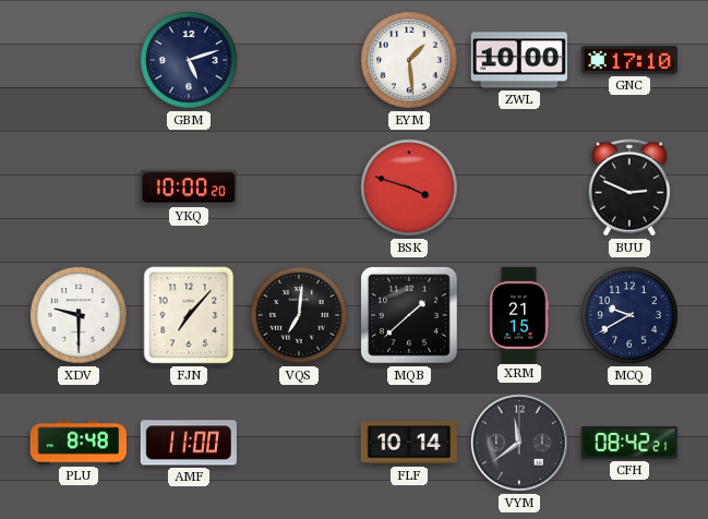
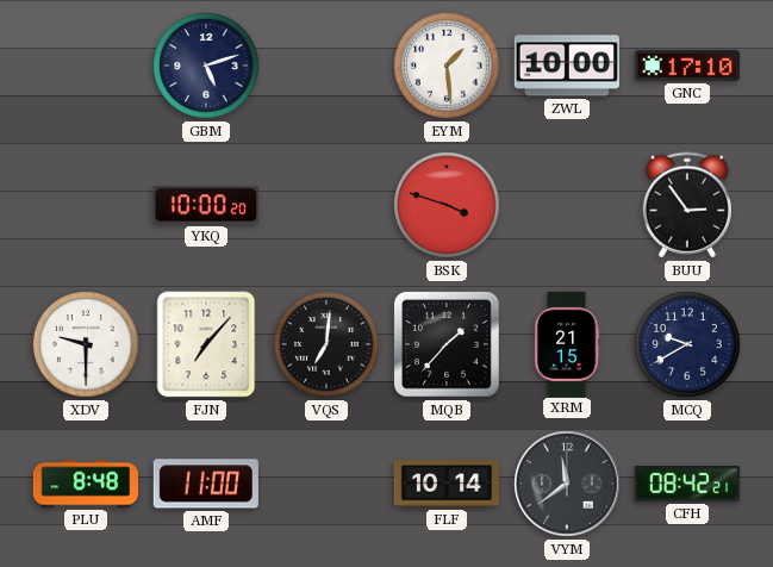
BUU: 2:49 -> 2:54
MQB: 1:38 -> 1:37
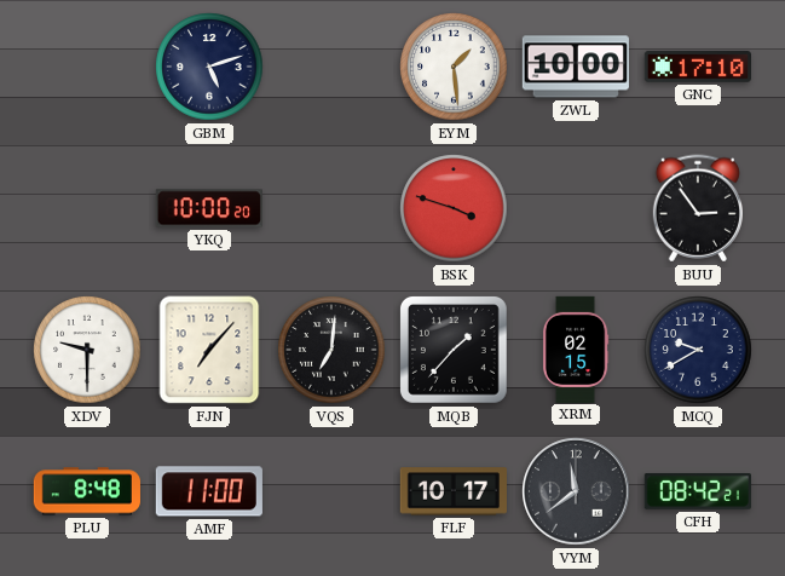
XRM: 21:15 -> 02:15
FLF: 10:14 -> 10:17
